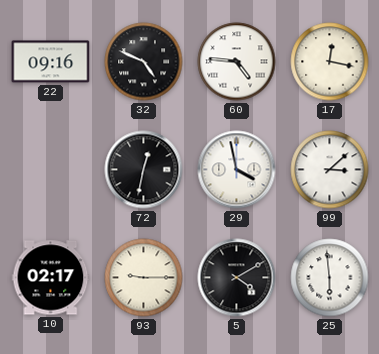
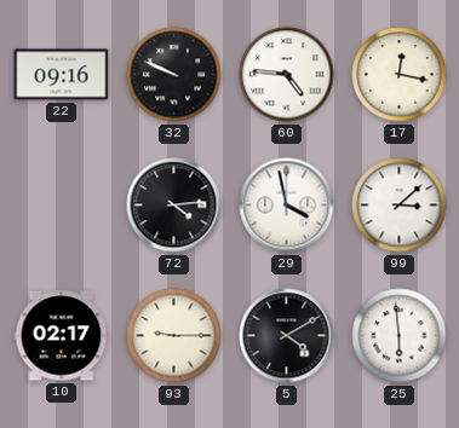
32: 4:49 -> 9:49
72: 12:32 -> 4:14
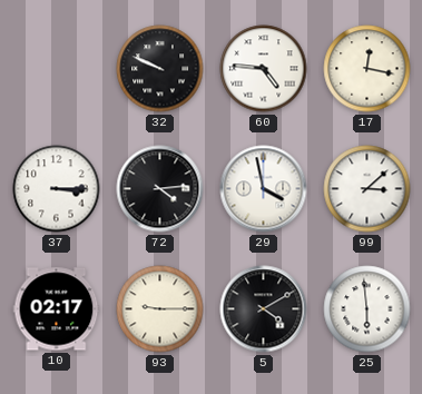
22: 09:16 -> none
37: none -> 3:15
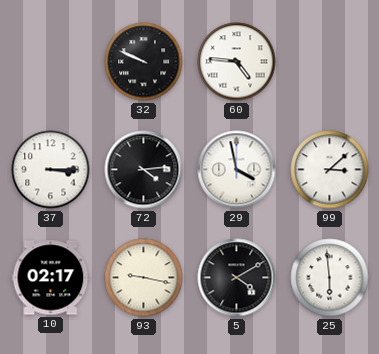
17: 12:17 -> none
93: 9:15 -> 9:17
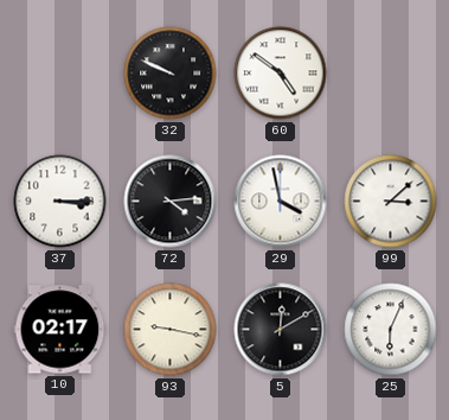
60: 4:46 -> 4:51
5: 4:10 -> 12:10
25: 5:59 -> 6:04
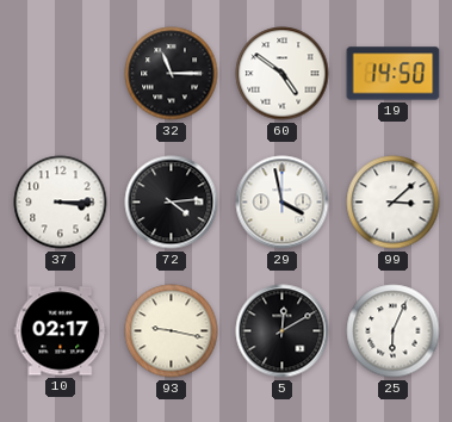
32: 9:49 -> 11:15
19: none -> 14:50
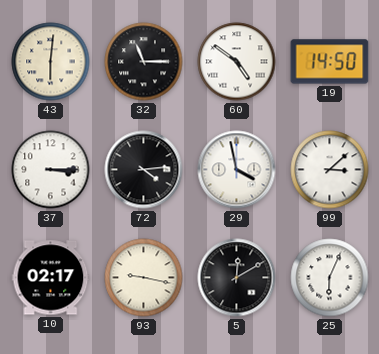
43: none -> 6:01
